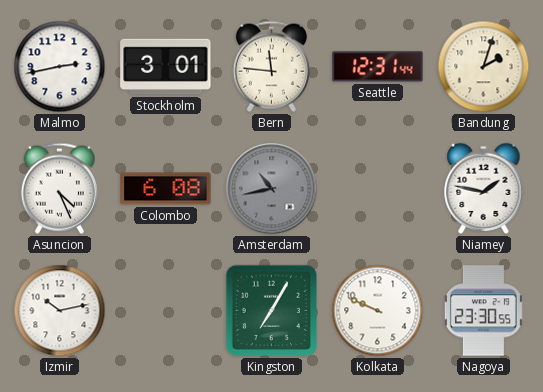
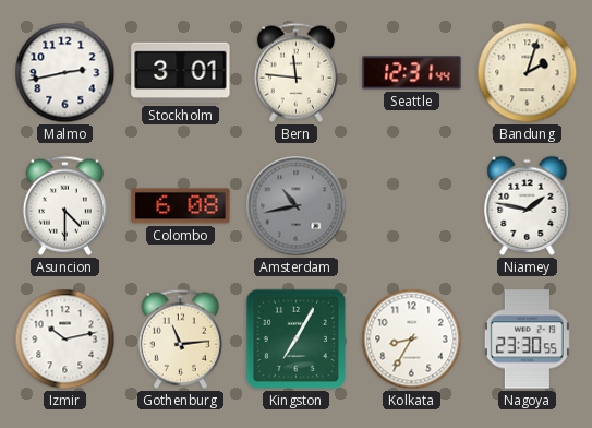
Asuncion: 4:26 -> 4:30
Gothenburg: none -> 11:14
Kolkata: 9:49 -> 8:35
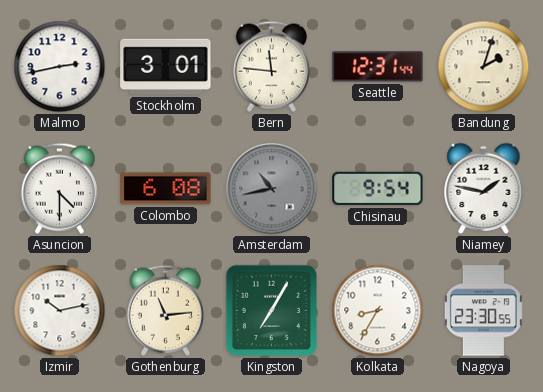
Chisinau: none -> 9:54
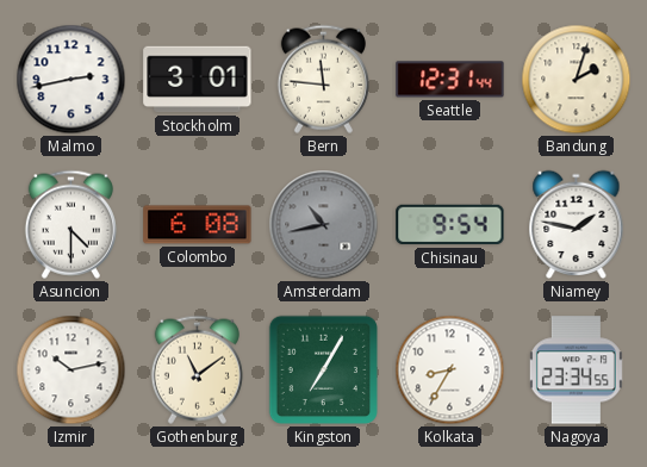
Gothenburg: 11:14 -> 11:09
Nagoya: 23:30 -> 23:34
